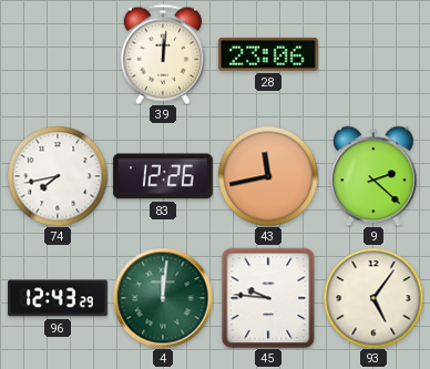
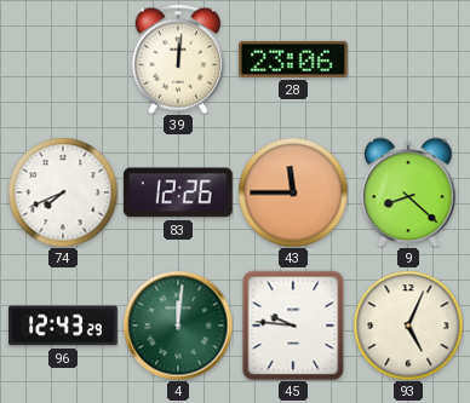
74: 7:43 -> 7:41
43: 11:43 -> 11:45
9: 2:22 -> 8:22
93: 5:06 -> 5:04
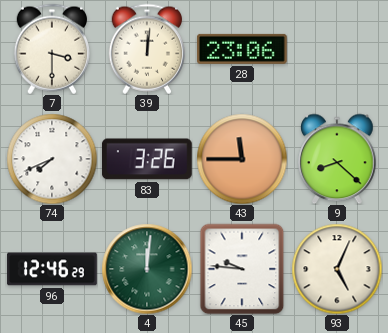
7: none -> 3:30
83: 12:26 -> 3:26
96: 12:43 -> 12:46
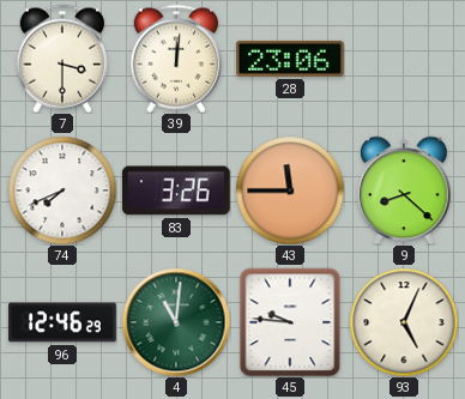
4: 12:01 -> 11:01
